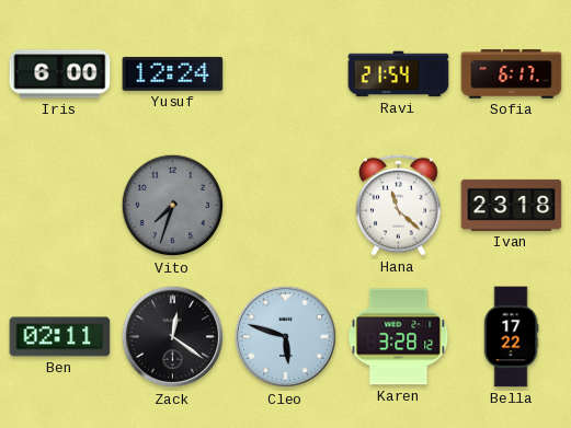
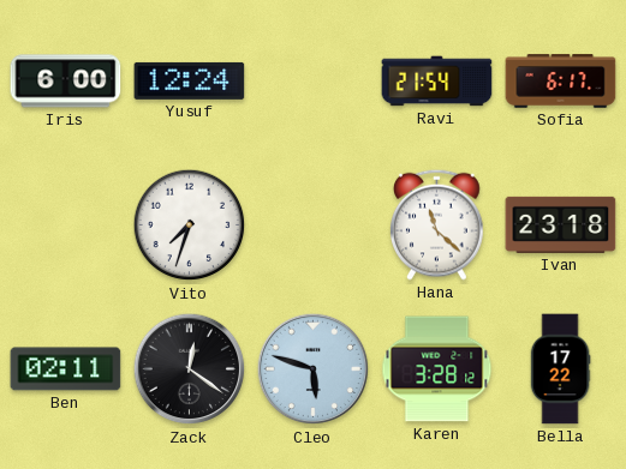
Vito dial: grey -> white
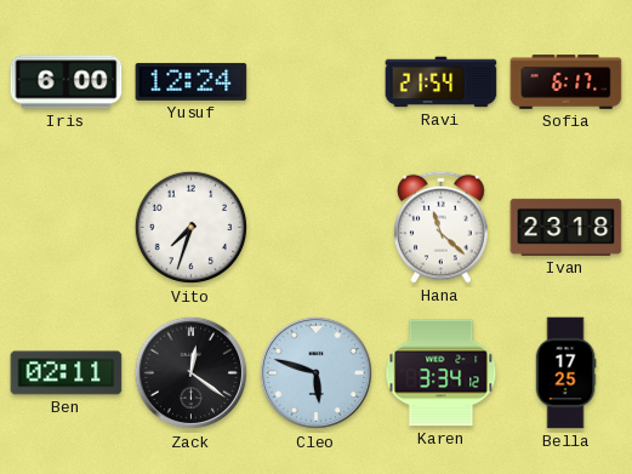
Karen: 3:28 -> 3:34
Bella: 17:22 -> 17:25
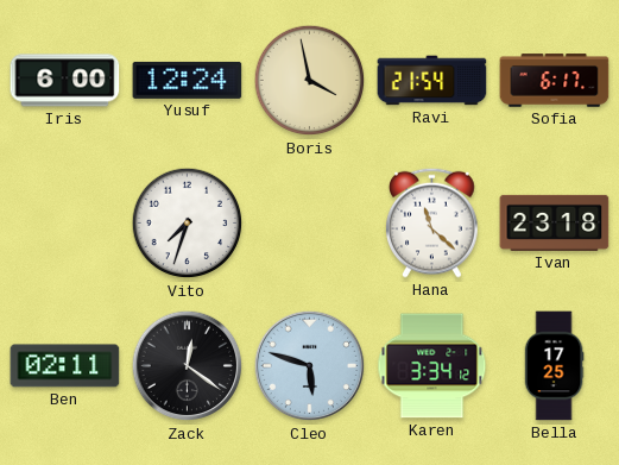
Boris: none -> 3:58
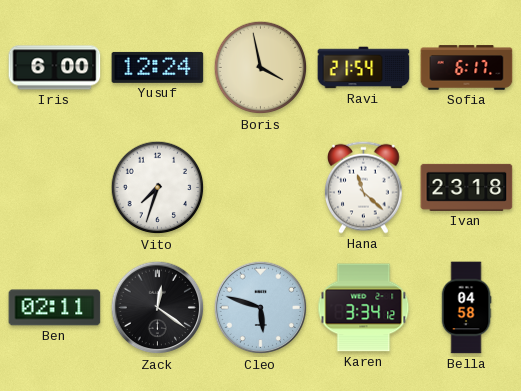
Bella: 17:25 -> 04:58
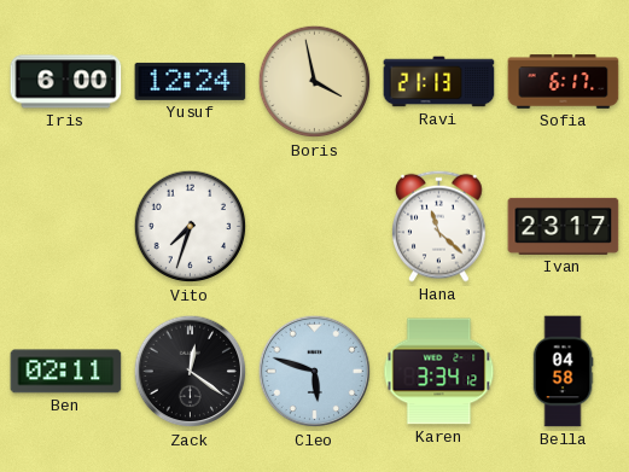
Ravi: 21:54 -> 21:13
Ivan: 23:18 -> 23:17
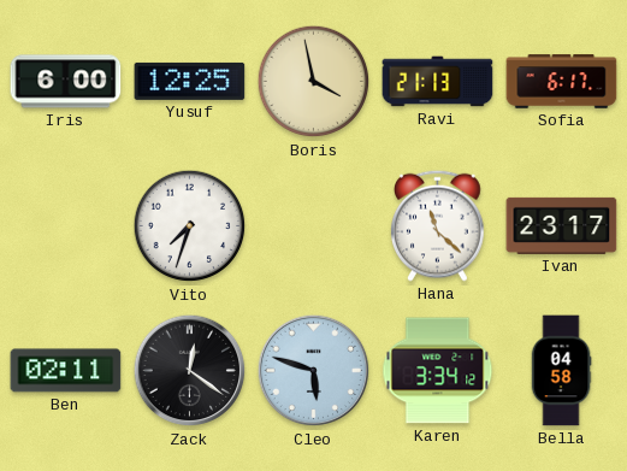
Yusuf: 12:24 -> 12:25
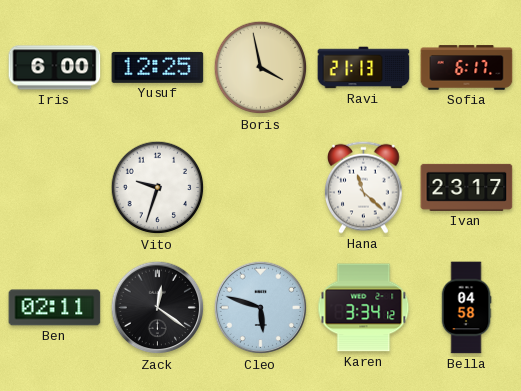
Vito: 7:33 -> 9:33
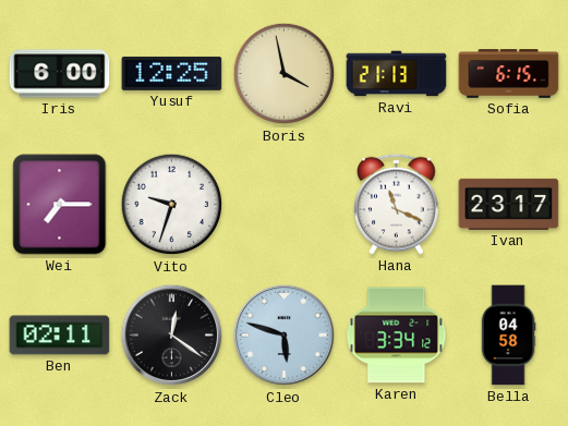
Sofia: 6:17 -> 6:15
Wei: none -> 7:15
Hana: 11:22 -> 11:19
